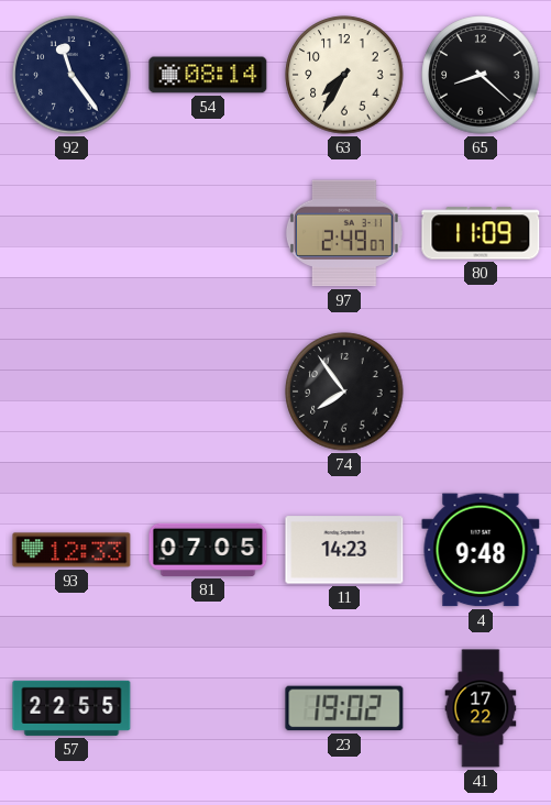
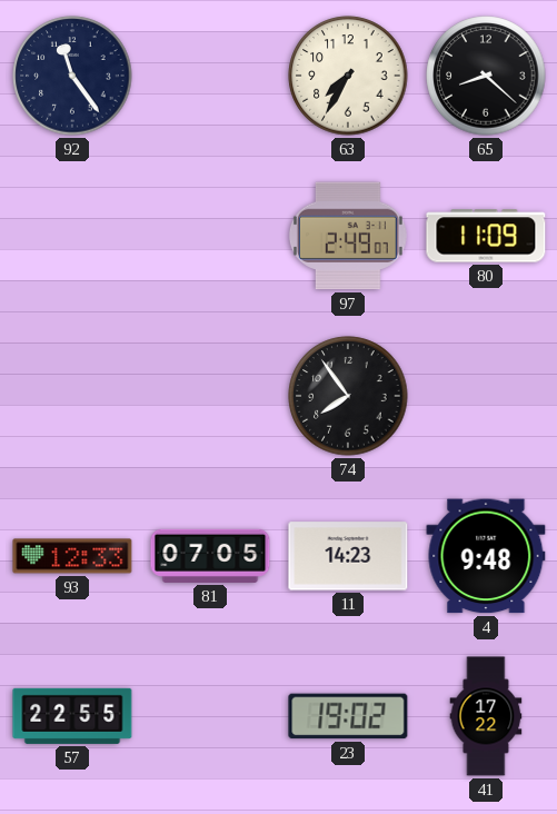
54: 08:14 -> none
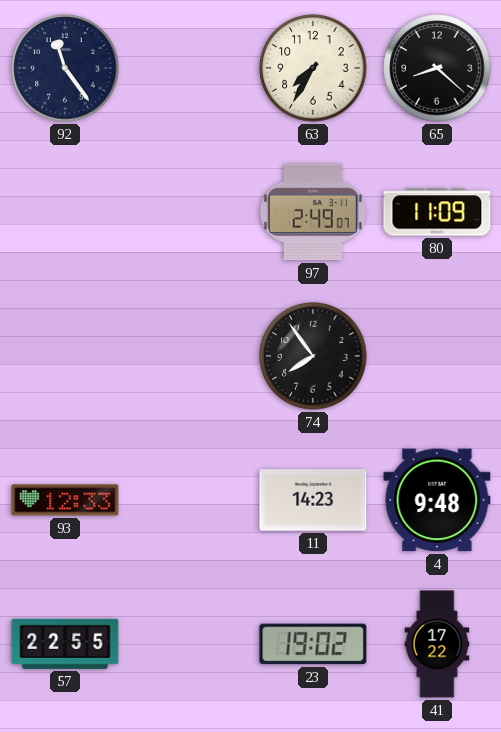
81: 07:05 -> none
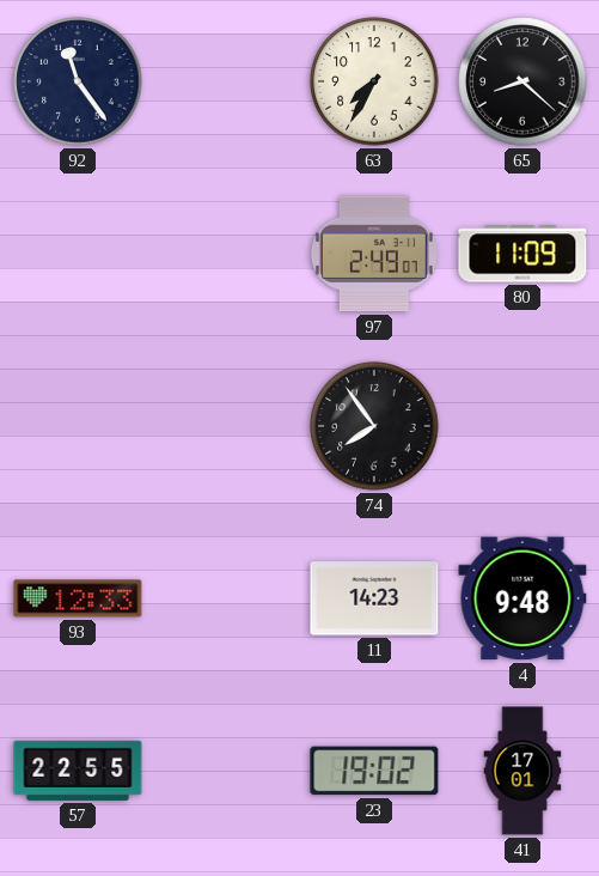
41: 17:22 -> 17:01
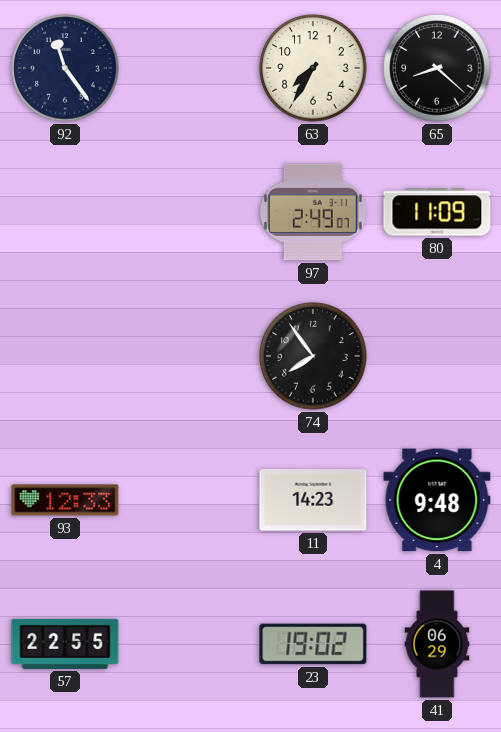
41: 17:01 -> 06:29
